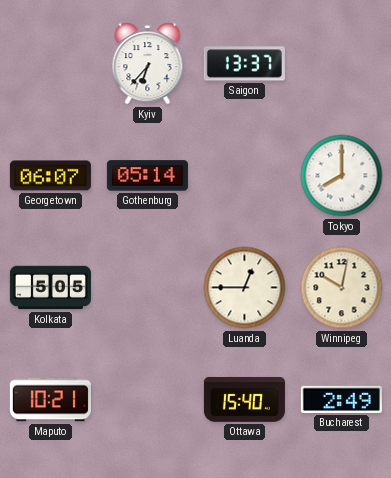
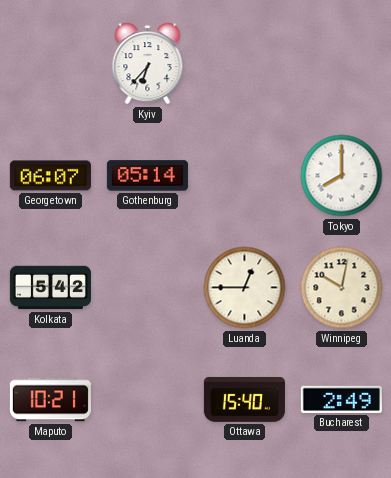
Saigon: 13:37 -> none
Kolkata: 5:05 -> 5:42
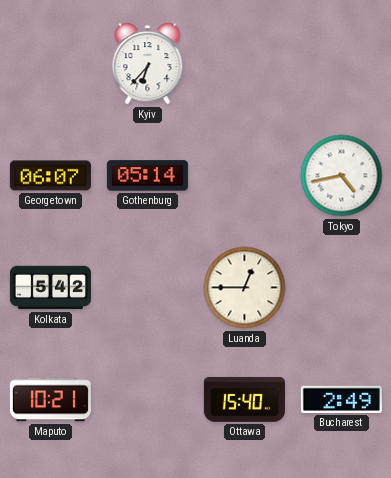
Tokyo: 8:00 -> 4:43
Winnipeg: 10:02 -> none
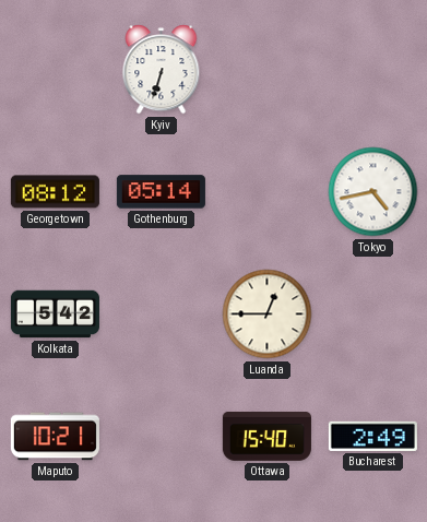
Kyiv: 6:37 -> 6:33
Georgetown: 06:07 -> 08:12
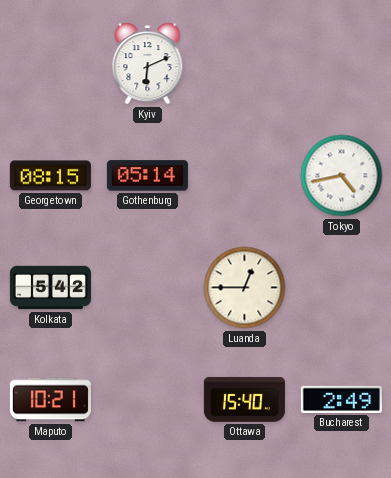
Kyiv: 6:33 -> 6:11
Georgetown: 08:12 -> 08:15
